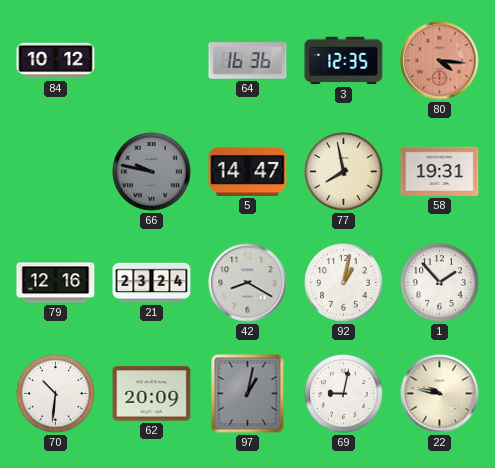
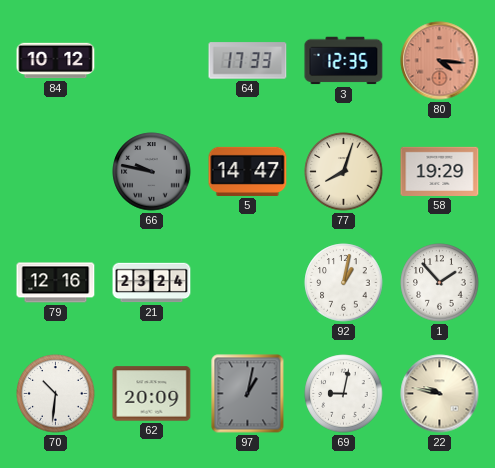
64: 16:36 -> 17:33
77: 7:58 -> 8:03
58: 19:31 -> 19:29
42: 8:20 -> none
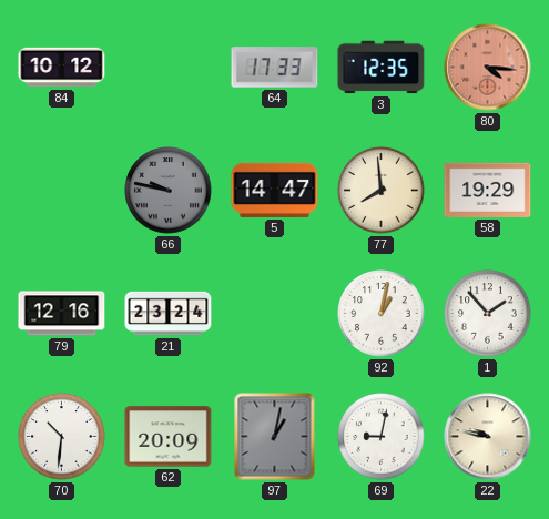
77: 8:03 -> 7:59
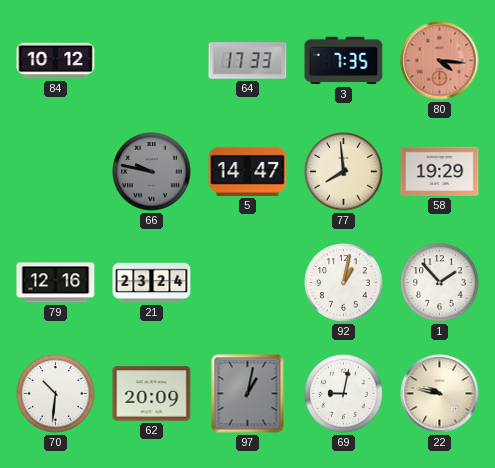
3: 12:35 -> 7:35
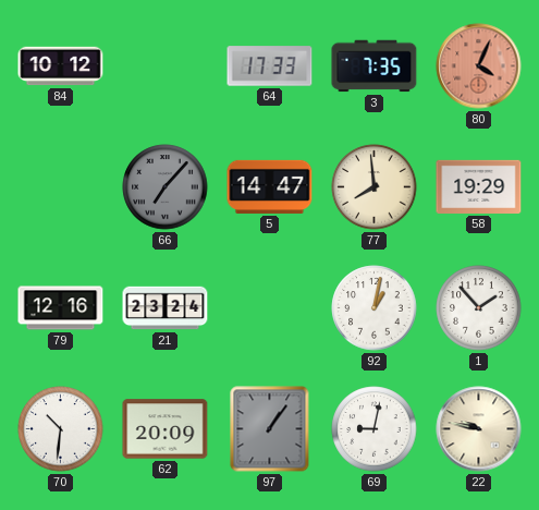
80: 4:16 -> 4:04
66: 9:47 -> 7:07
97: 1:02 -> 1:06
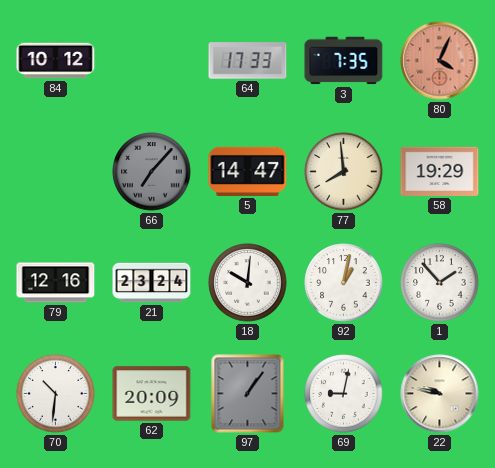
18: none -> 10:01
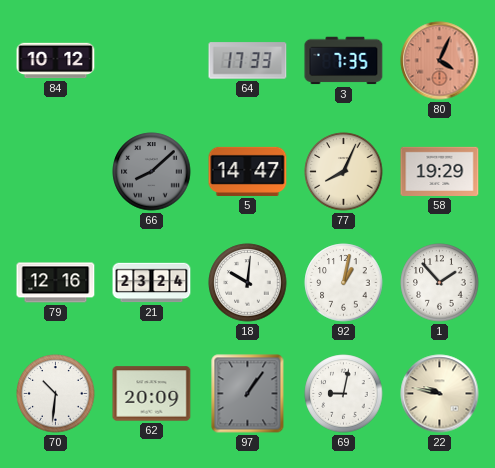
66: 7:07 -> 8:08
77: 7:59 -> 8:04
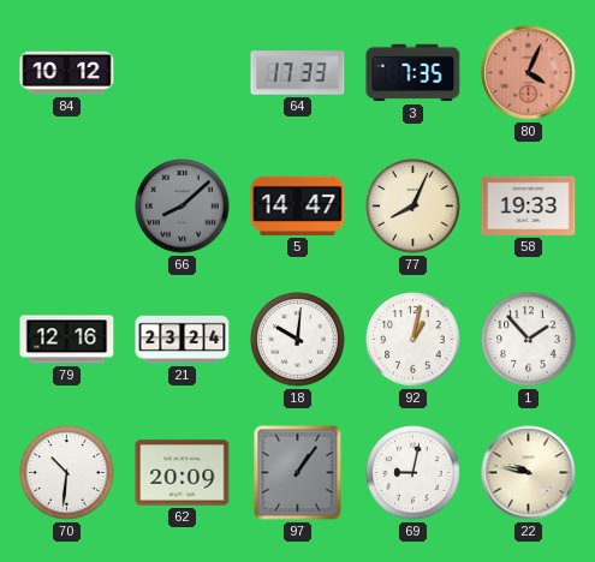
58: 19:29 -> 19:33
